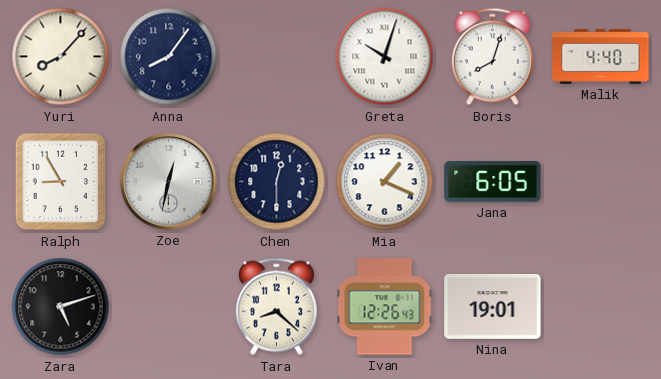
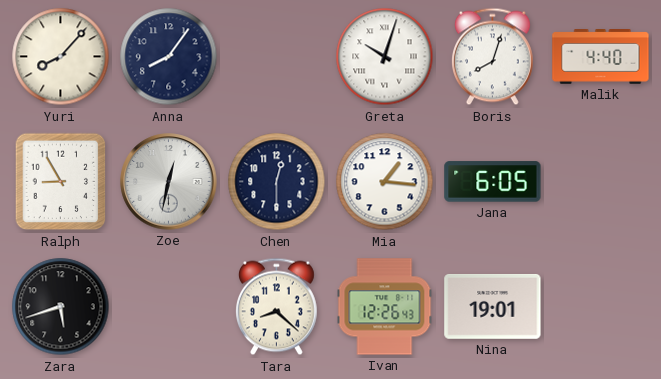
Mia: 1:19 -> 1:16
Zara: 5:12 -> 5:42
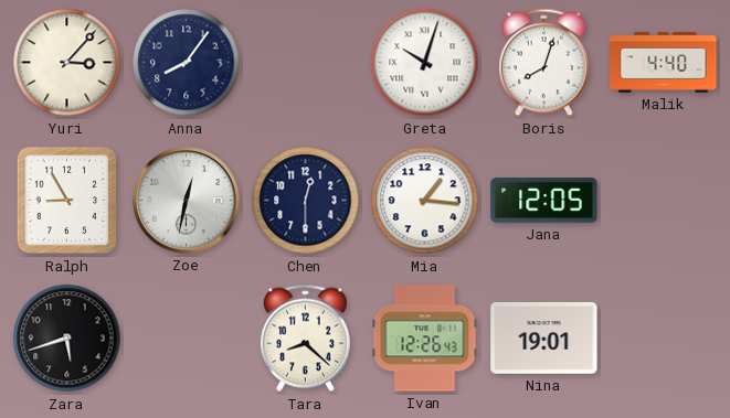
Yuri: 8:07 -> 3:07
Jana: 6:05 -> 12:05
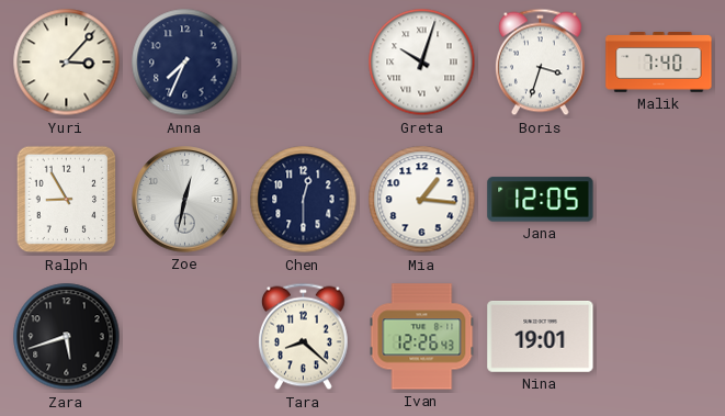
Anna: 8:06 -> 7:34
Boris: 8:03 -> 3:33
Malik: 4:40 -> 7:40
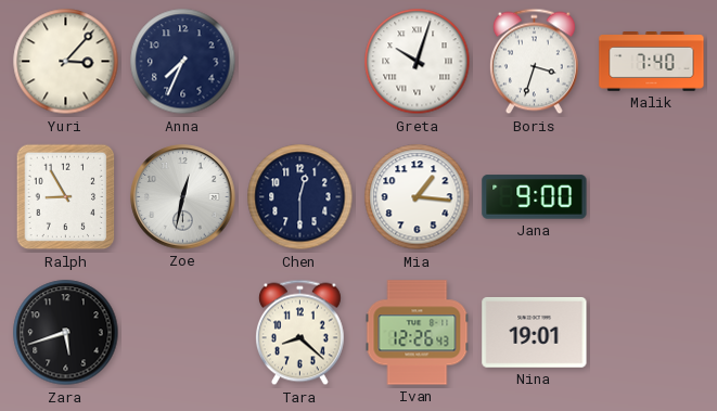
Jana: 12:05 -> 9:00
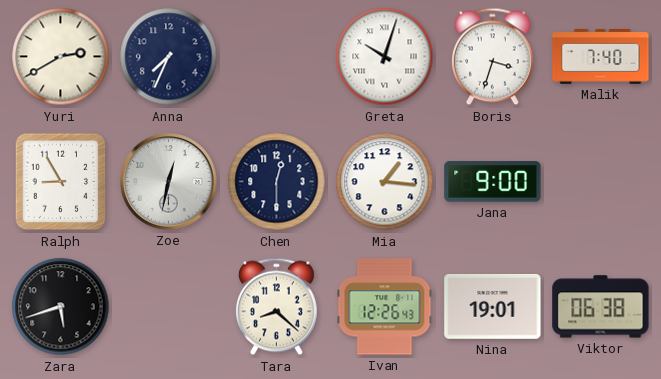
Yuri: 3:07 -> 2:40
Viktor: none -> 06:38
